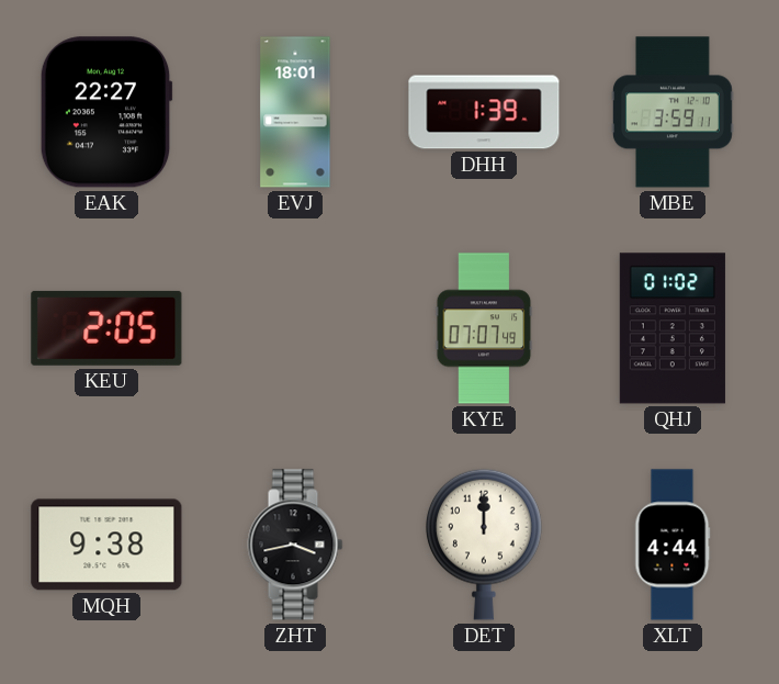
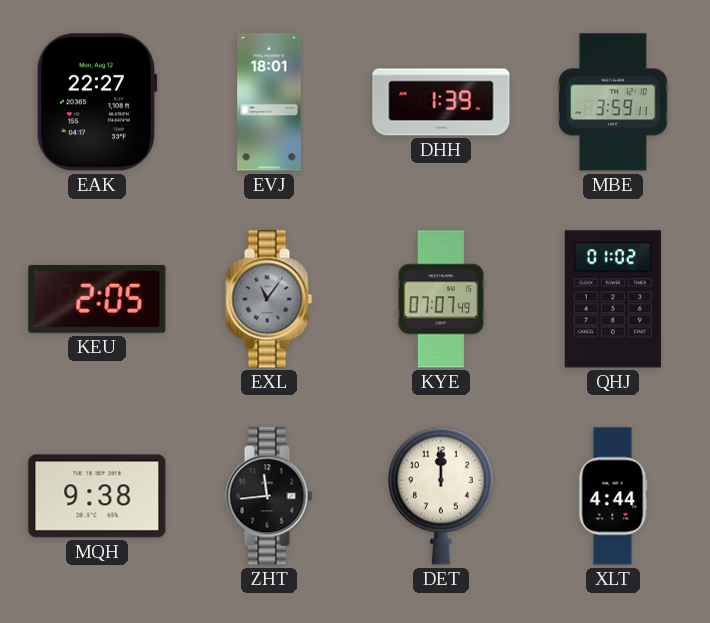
EXL: none -> 11:06
ZHT: 3:43 -> 11:44
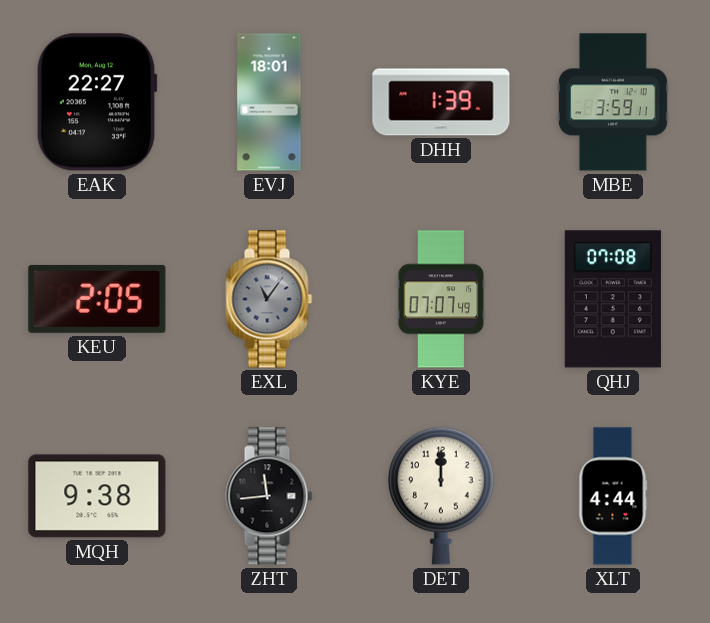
QHJ: 01:02 -> 07:08
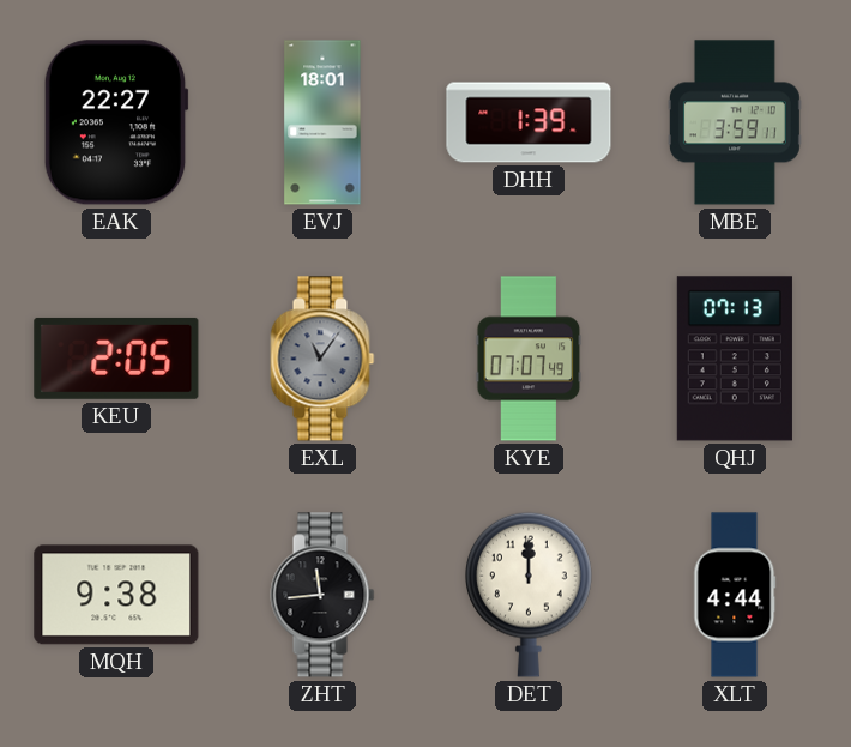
QHJ: 07:08 -> 07:13
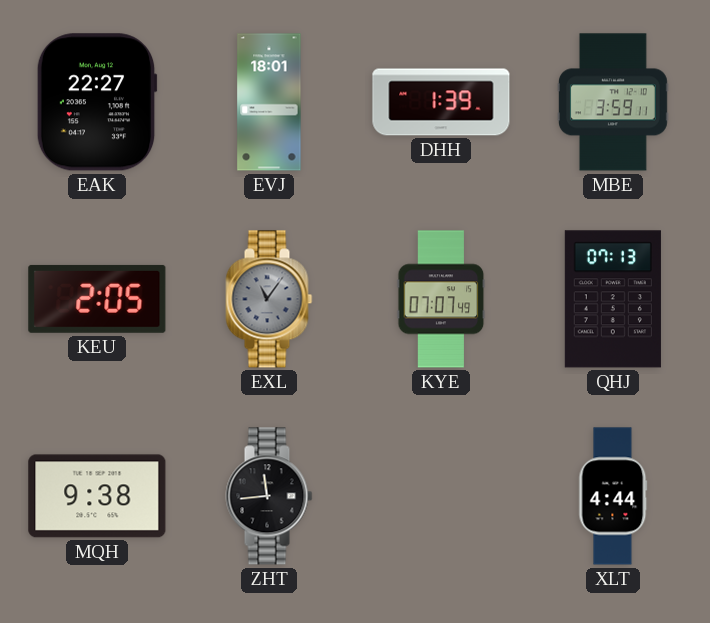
DET: 12:00 -> none
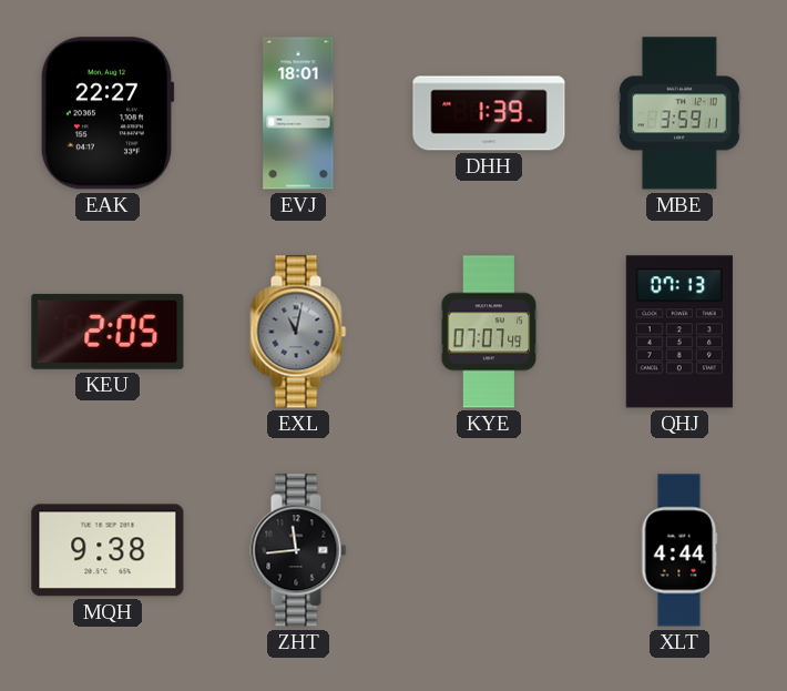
EXL: 11:06 -> 11:02
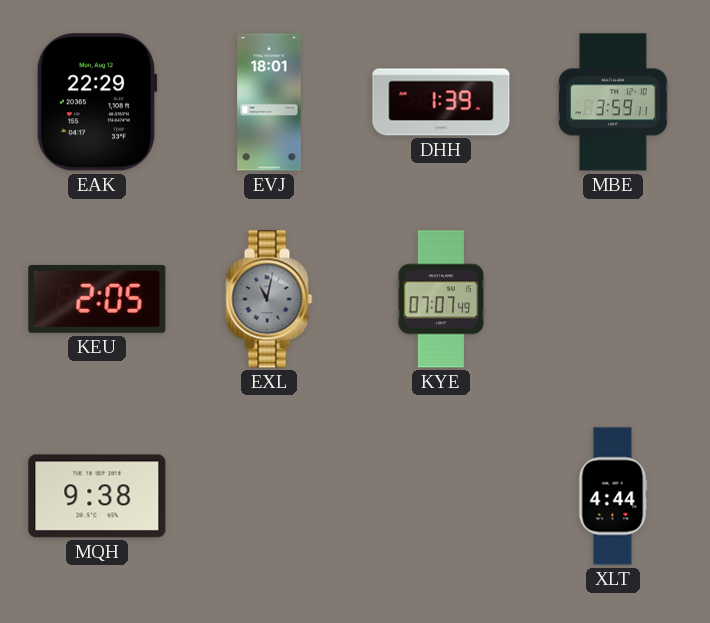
EAK: 22:27 -> 22:29
QHJ: 07:13 -> none
ZHT: 11:44 -> none
